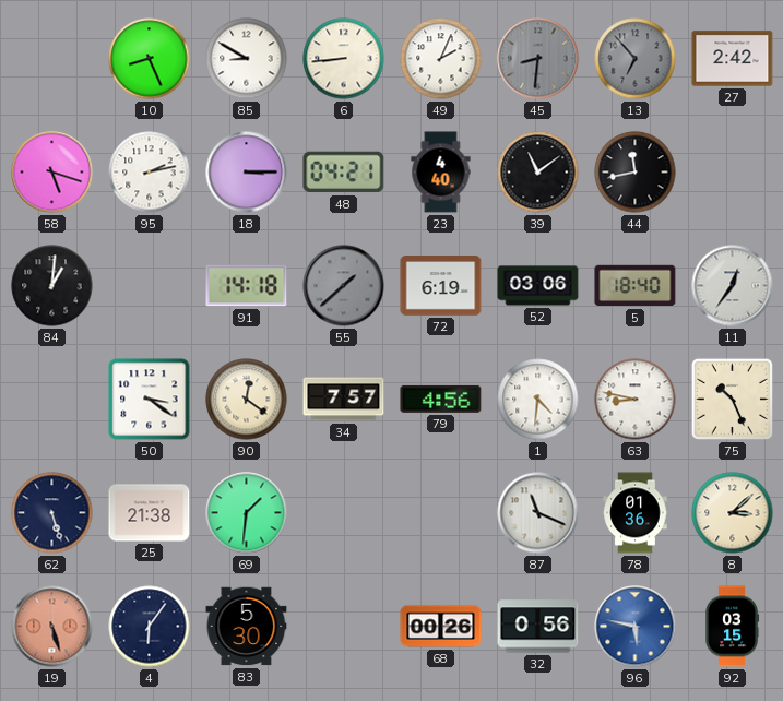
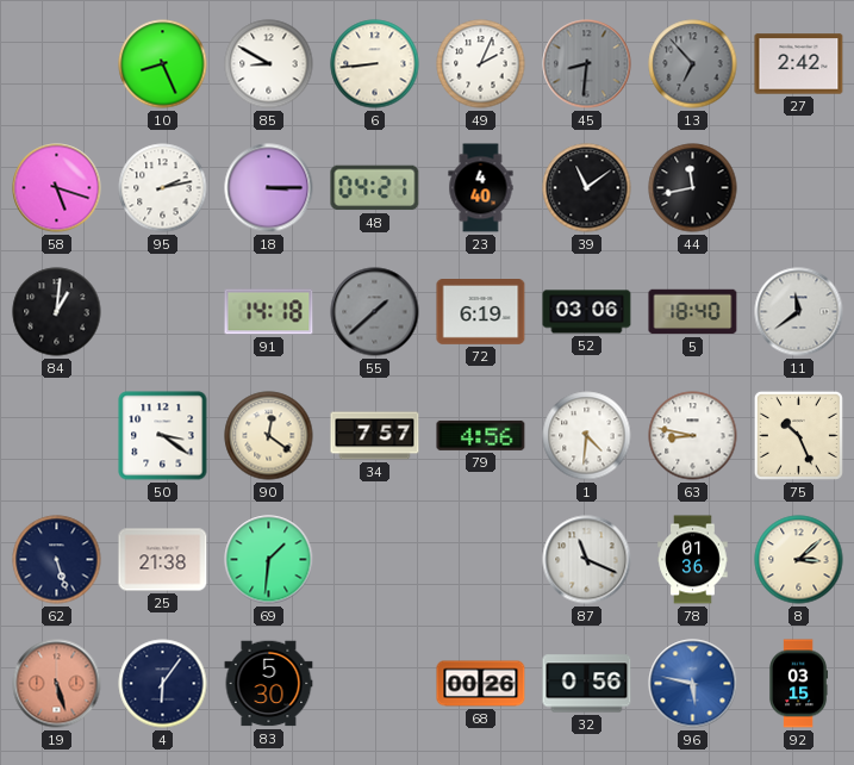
11: 12:36 -> 11:39
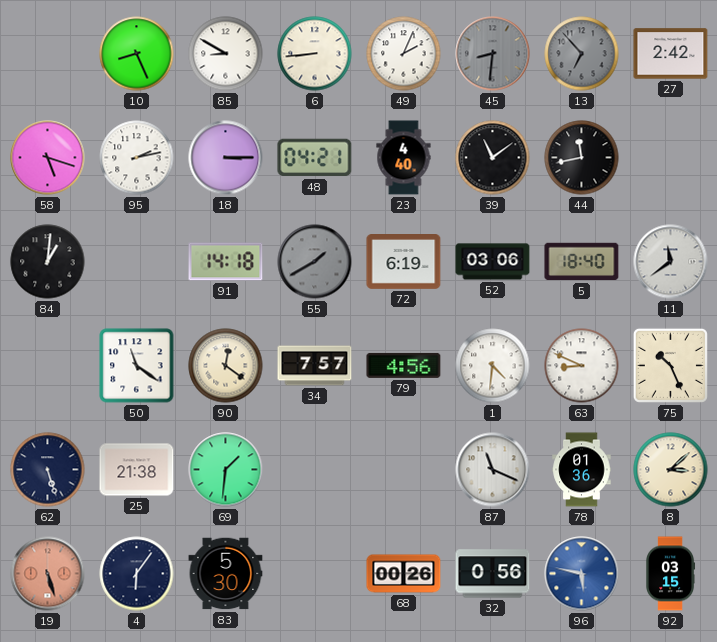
55: 1:38 -> 1:40
50: 3:21 -> 11:21
63: 8:47 -> 8:49
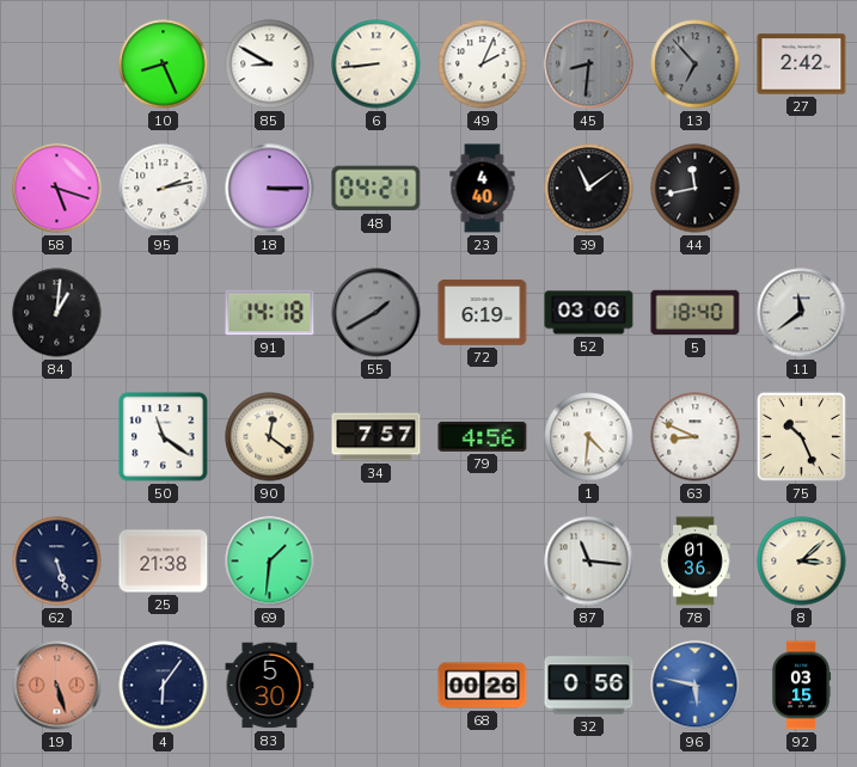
87: 11:19 -> 11:16
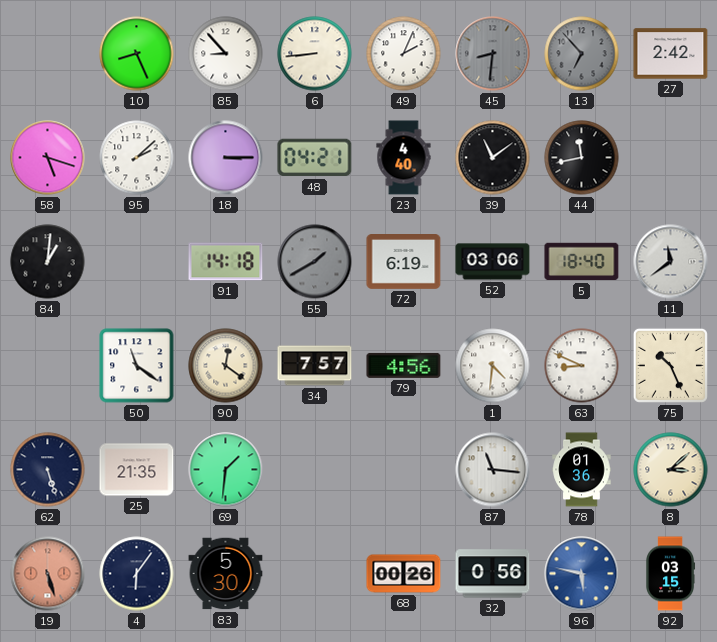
85: 8:50 -> 8:53
95: 2:13 -> 2:08
25: 21:38 -> 21:35
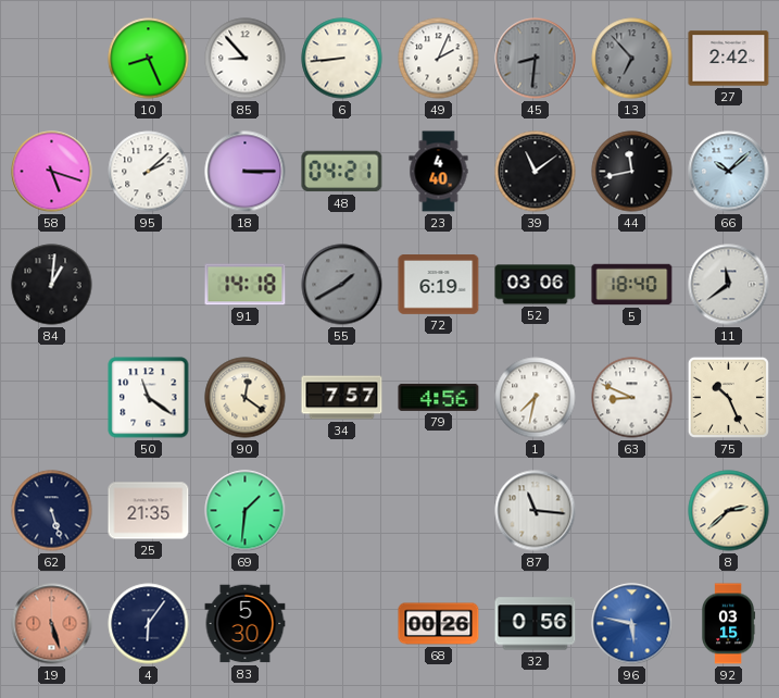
66: none -> 10:08
1: 4:31 -> 7:32
78: 01:36 -> none
8: 3:08 -> 2:38
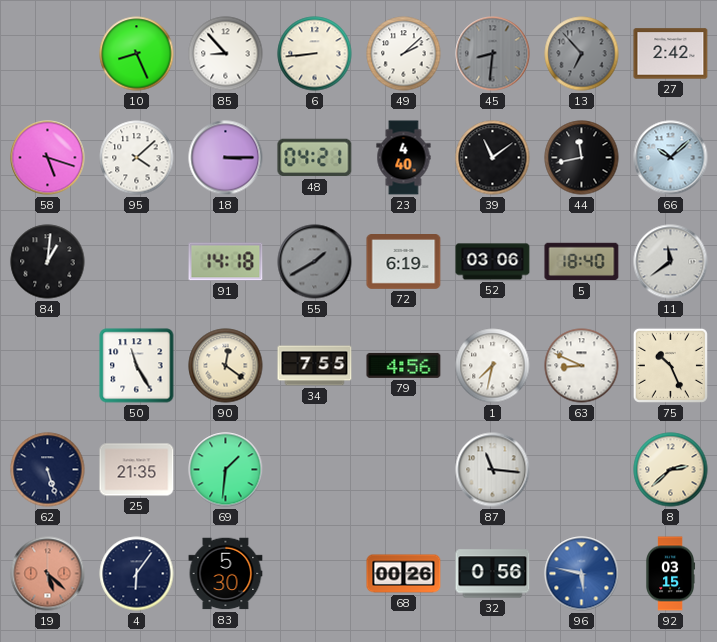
49: 2:04 -> 2:08
95: 2:08 -> 4:08
50: 11:21 -> 11:25
34: 7:57 -> 7:55
19: 5:27 -> 5:22
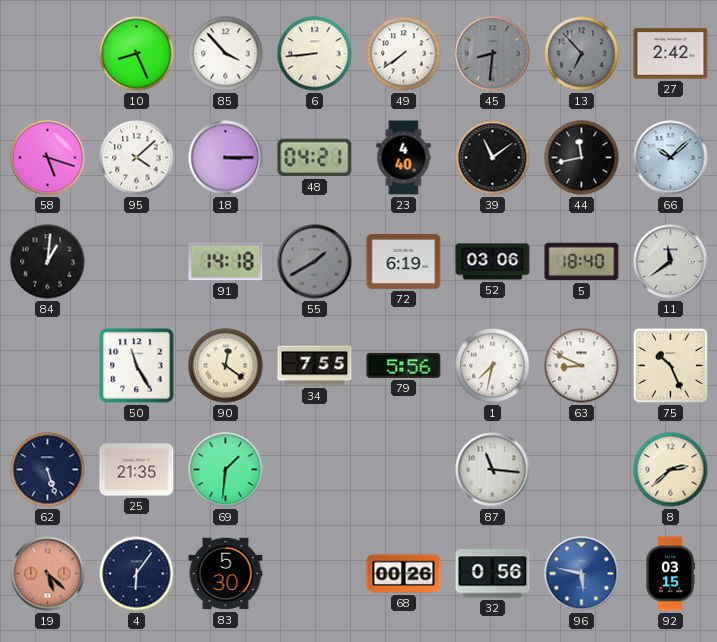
85: 8:53 -> 3:53
49: 2:08 -> 7:39
79: 4:56 -> 5:56
